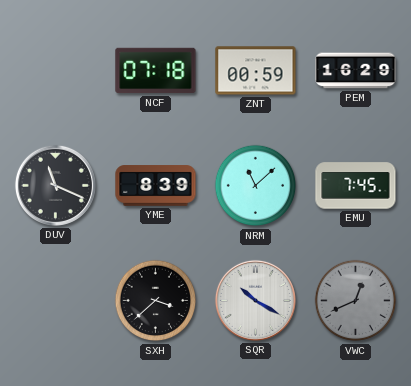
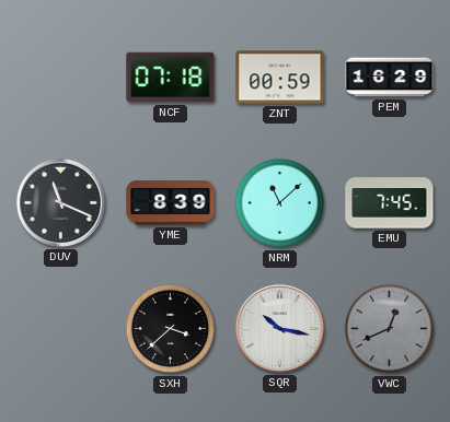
SQR: 10:20 -> 10:17
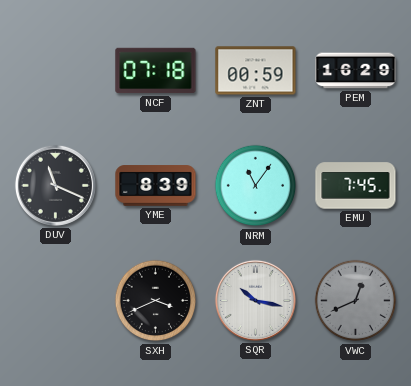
NRM: 11:08 -> 11:06
SXH: 3:38 -> 3:41
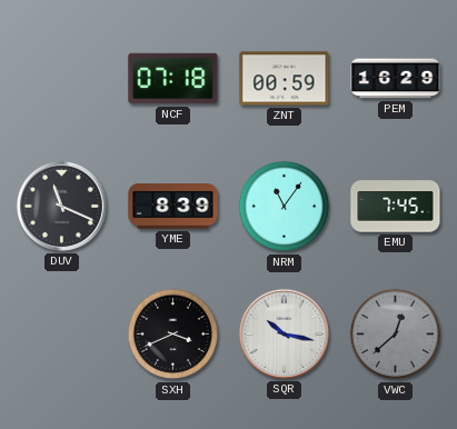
VWC: 12:41 -> 12:38
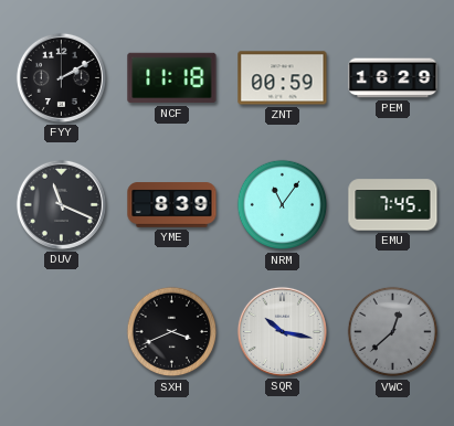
FYY: none -> 2:10
NCF: 07:18 -> 11:18
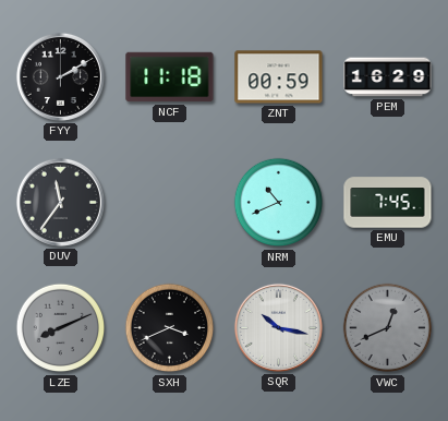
DUV: 11:19 -> 11:36
YME: 8:39 -> none
NRM: 11:06 -> 10:41
LZE: none -> 8:11
VWC: 12:38 -> 12:41
